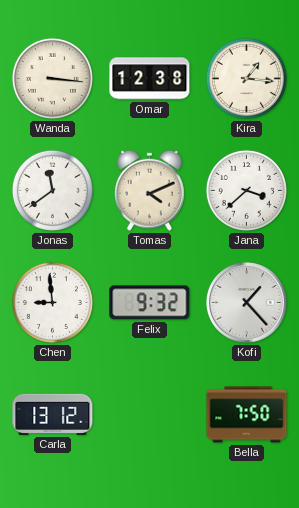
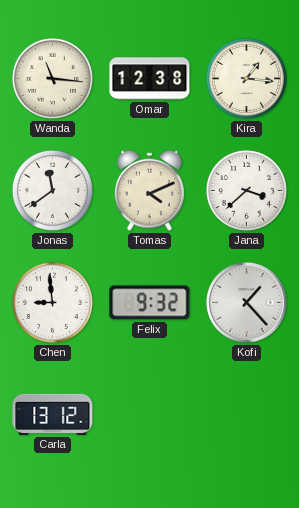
Wanda: 3:16 -> 11:16
Bella: 7:50 -> none
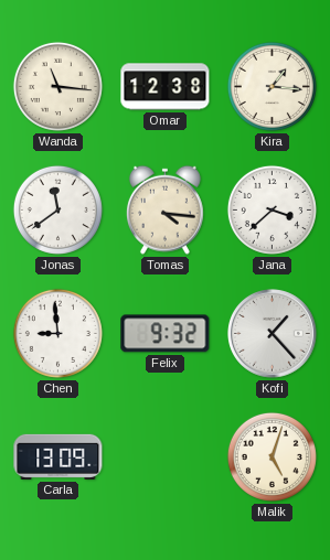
Tomas: 4:11 -> 4:16
Carla: 13:12 -> 13:09
Malik: none -> 5:03
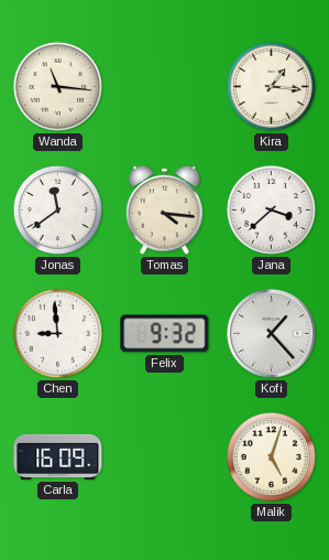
Omar: 12:38 -> none
Carla: 13:09 -> 16:09
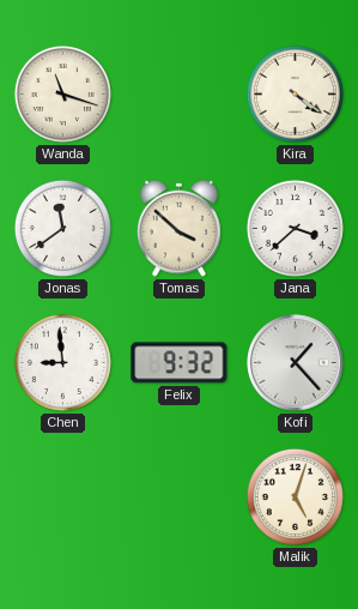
Wanda: 11:16 -> 11:18
Kira: 1:16 -> 4:21
Tomas: 4:16 -> 3:52
Carla: 16:09 -> none
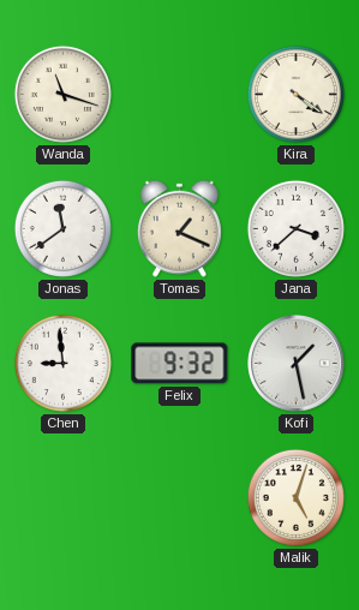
Tomas: 3:52 -> 1:19
Kofi: 1:23 -> 1:28
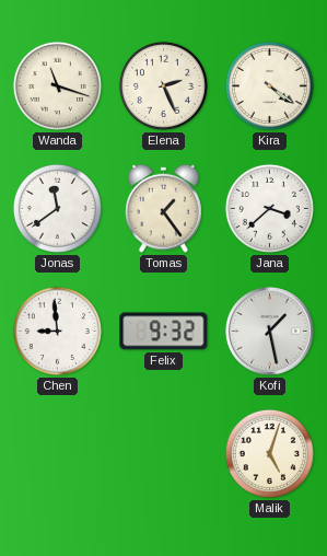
Elena: none -> 2:26
Tomas: 1:19 -> 1:24
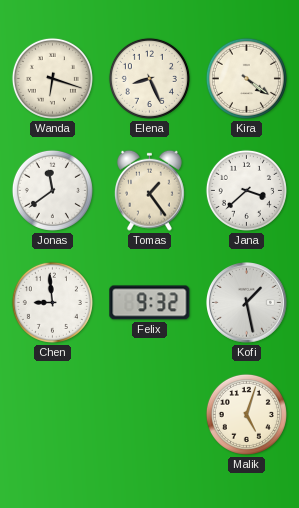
Wanda: 11:18 -> 6:18
Elena: 2:26 -> 8:26
